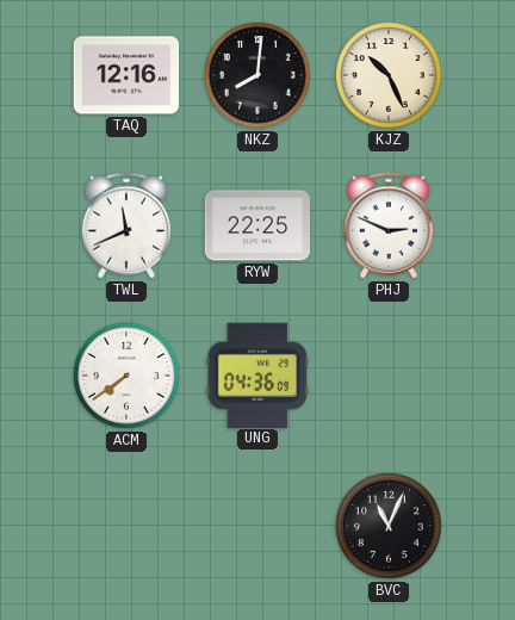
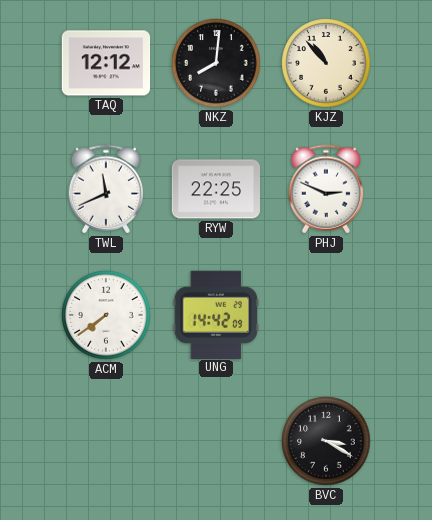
TAQ: 12:16 -> 12:12
KJZ: 10:26 -> 10:53
UNG: 04:36 -> 14:42
BVC: 11:04 -> 3:20
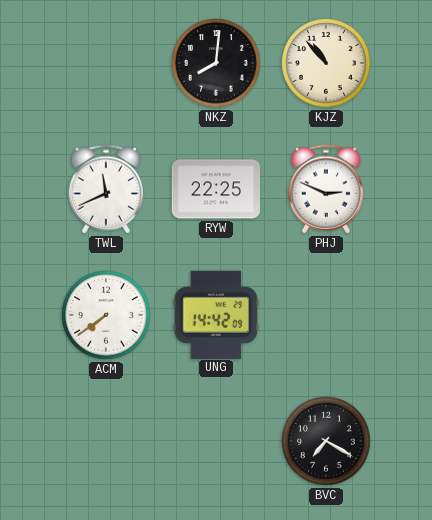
TAQ: 12:12 -> none
BVC: 3:20 -> 7:20
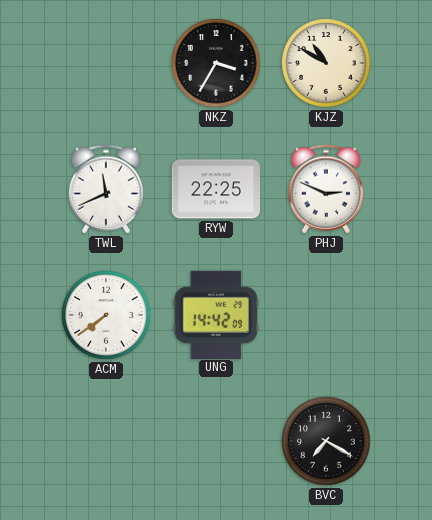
NKZ: 8:01 -> 3:35
KJZ: 10:53 -> 10:50
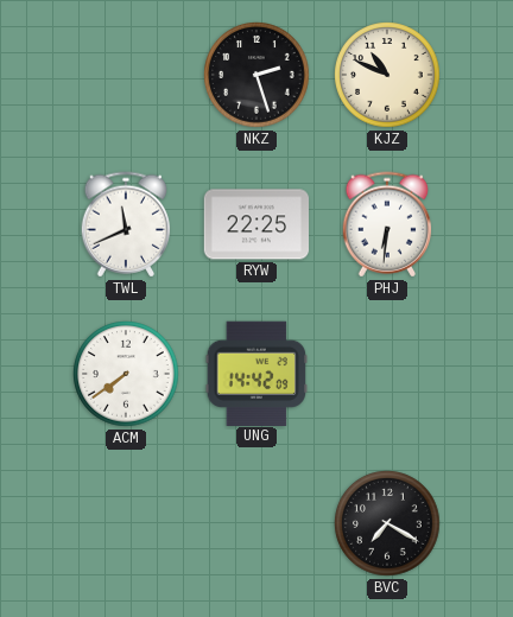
NKZ: 3:35 -> 2:27
KJZ: 10:50 -> 10:49
PHJ: 2:49 -> 6:31
